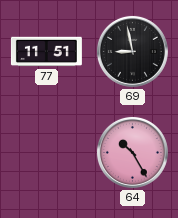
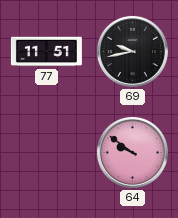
69: 8:58 -> 9:43
64: 10:25 -> 9:51
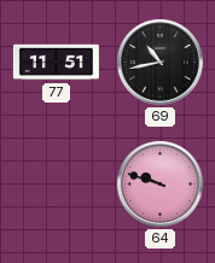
69: 9:43 -> 10:43
64: 9:51 -> 9:48
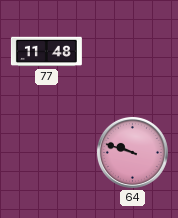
77: 11:51 -> 11:48
69: 10:43 -> none
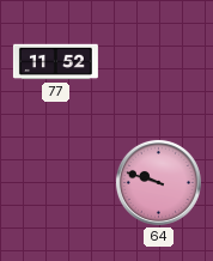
77: 11:48 -> 11:52
